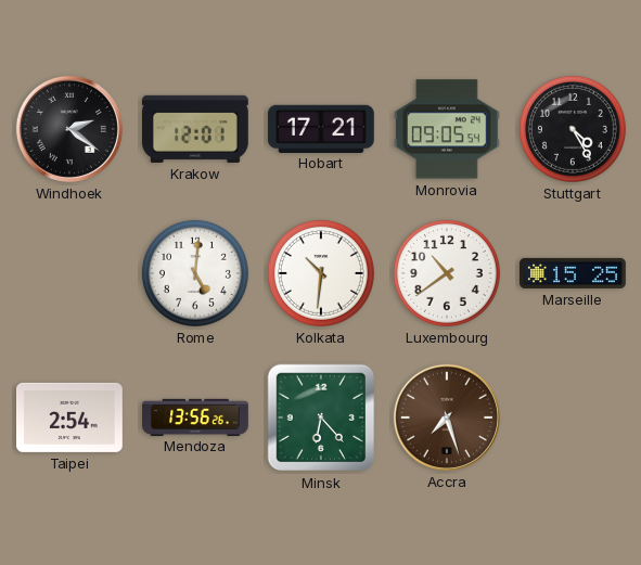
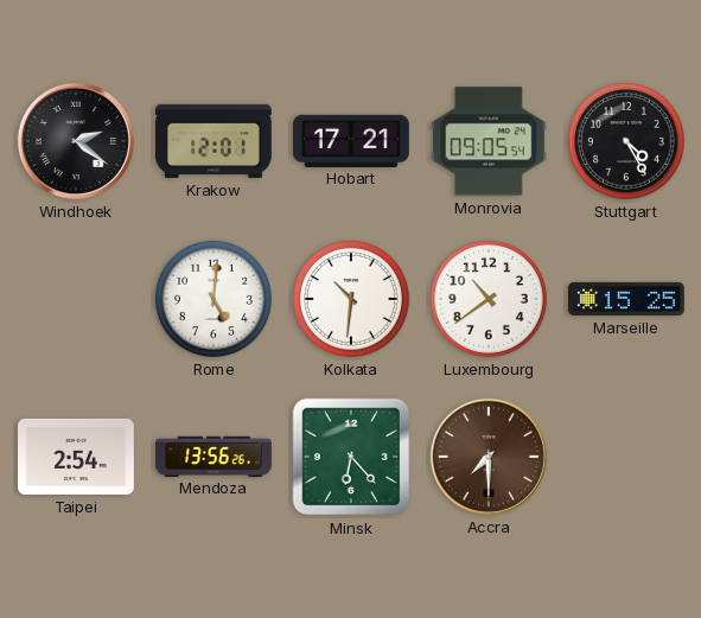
Accra: 7:27 -> 7:30
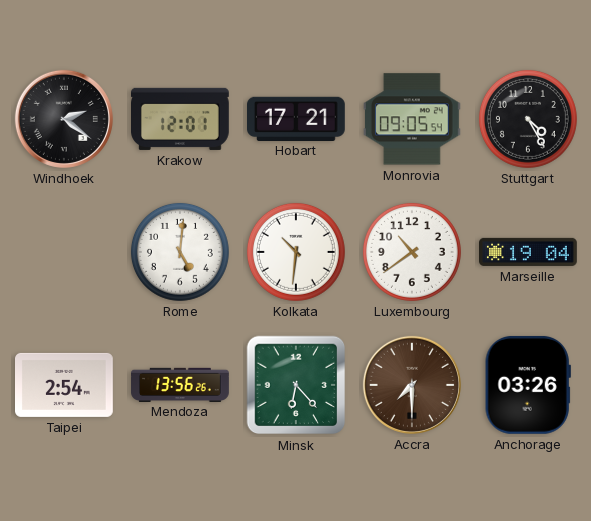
Marseille: 15:25 -> 19:04
Anchorage: none -> 03:26
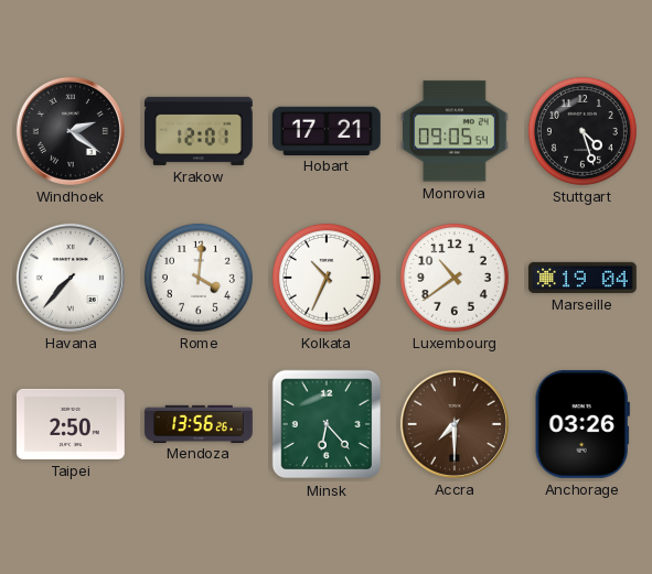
Stuttgart: 4:25 -> 4:27
Havana: none -> 7:37
Rome: 5:01 -> 4:01
Kolkata: 10:31 -> 10:34
Taipei: 2:54 -> 2:50
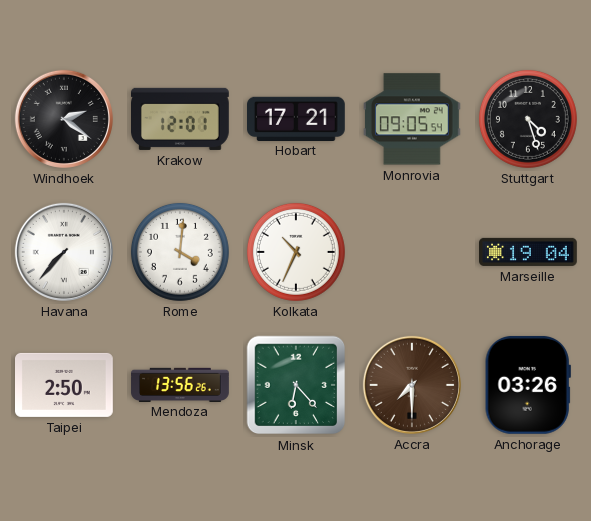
Luxembourg: 10:39 -> none
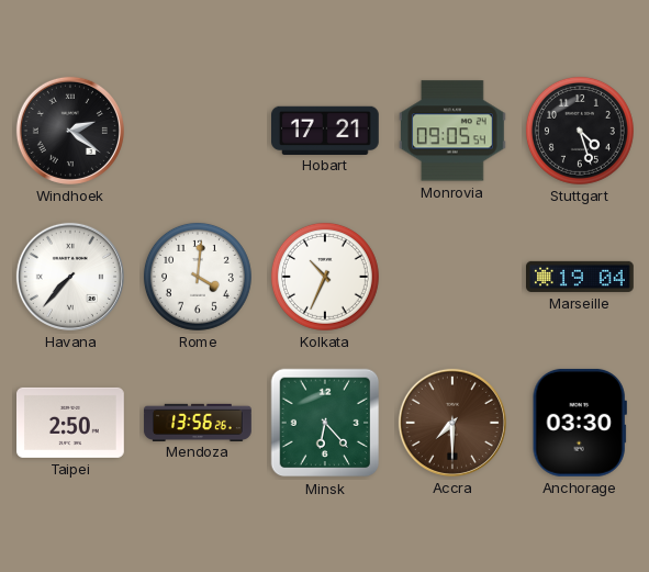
Krakow: 12:01 -> none
Anchorage: 03:26 -> 03:30
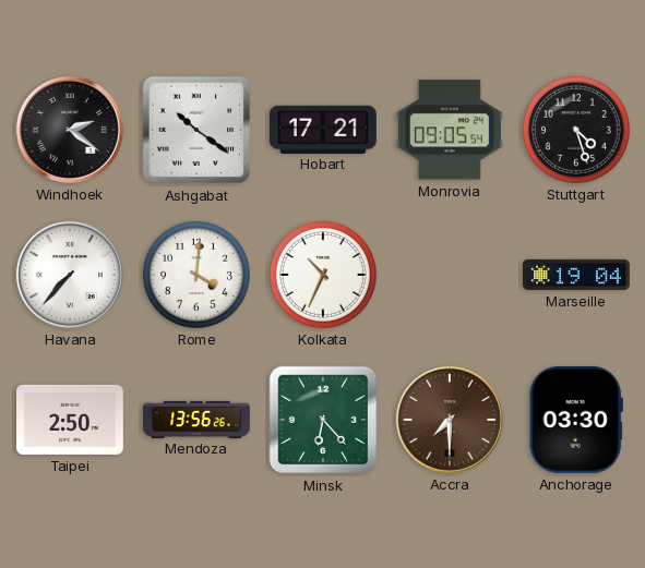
Ashgabat: none -> 10:21
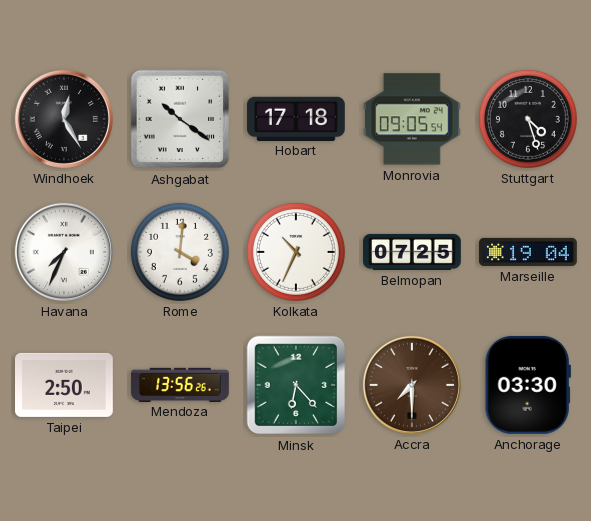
Windhoek: 2:21 -> 12:25
Hobart: 17:21 -> 17:18
Havana: 7:37 -> 7:34
Belmopan: none -> 07:25
